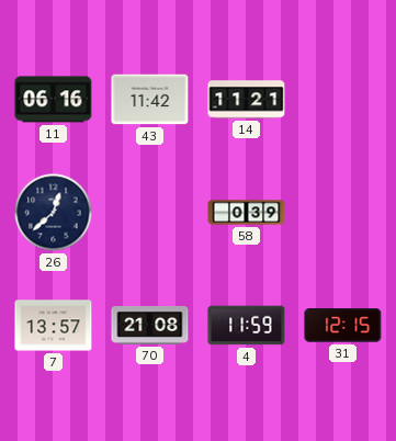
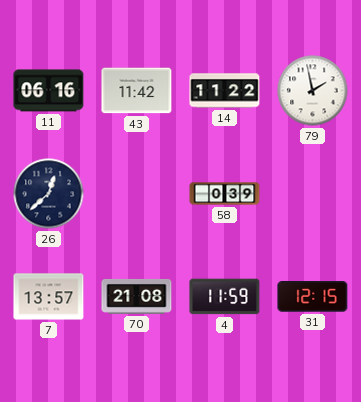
14: 11:21 -> 11:22
79: none -> 1:58
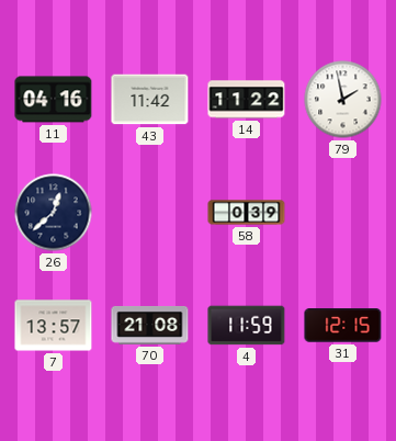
11: 06:16 -> 04:16
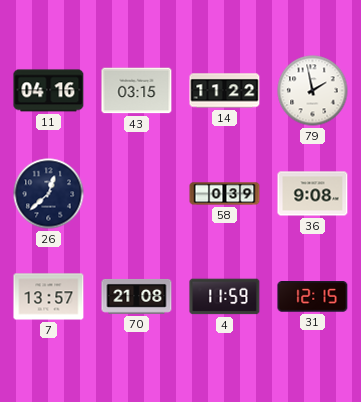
43: 11:42 -> 03:15
36: none -> 9:08
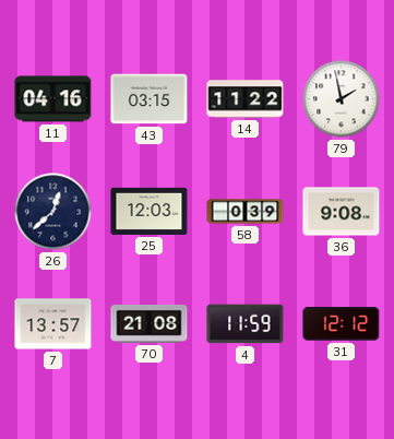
25: none -> 12:03
31: 12:15 -> 12:12
